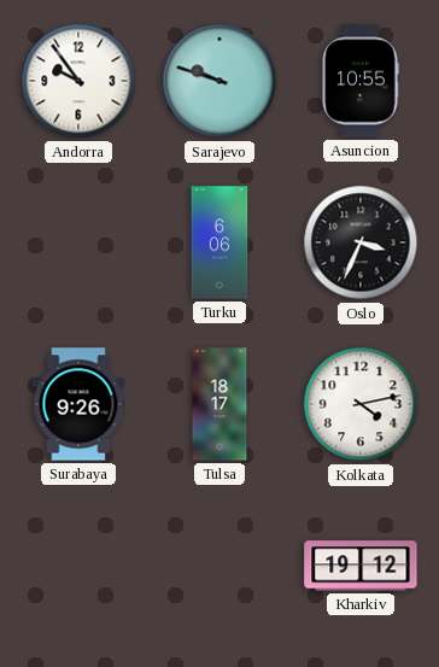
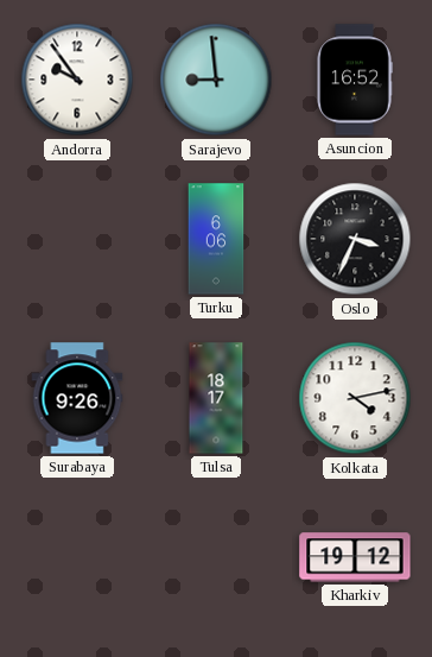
Sarajevo: 9:48 -> 8:59
Asuncion: 10:55 -> 16:52
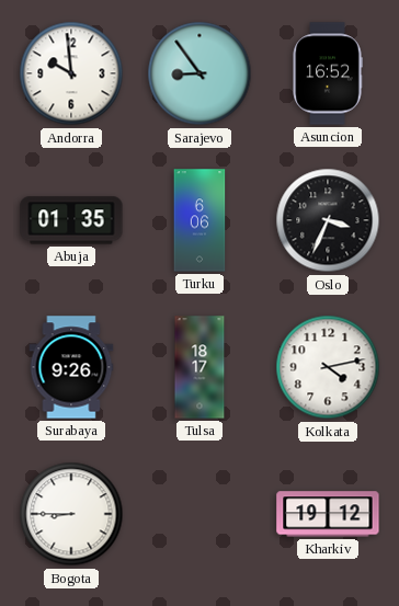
Andorra: 9:54 -> 9:59
Sarajevo: 8:59 -> 8:54
Abuja: none -> 01:35
Bogota: none -> 8:45
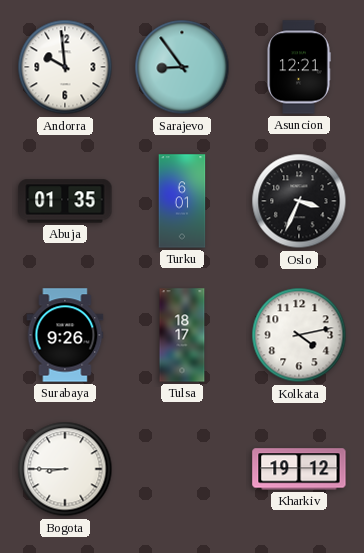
Asuncion: 16:52 -> 12:21
Turku: 6:06 -> 6:01
